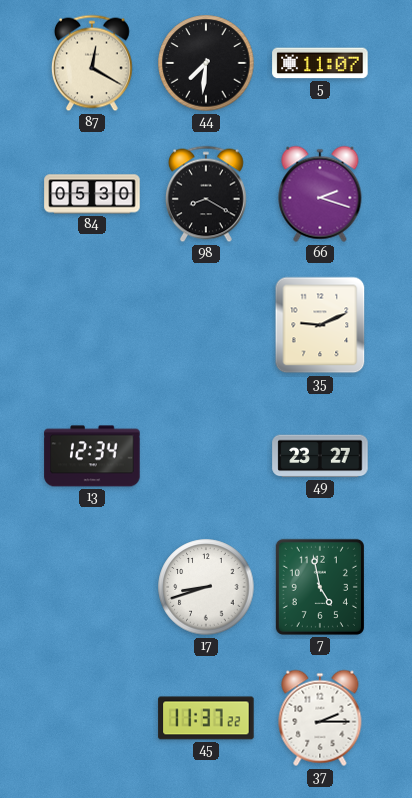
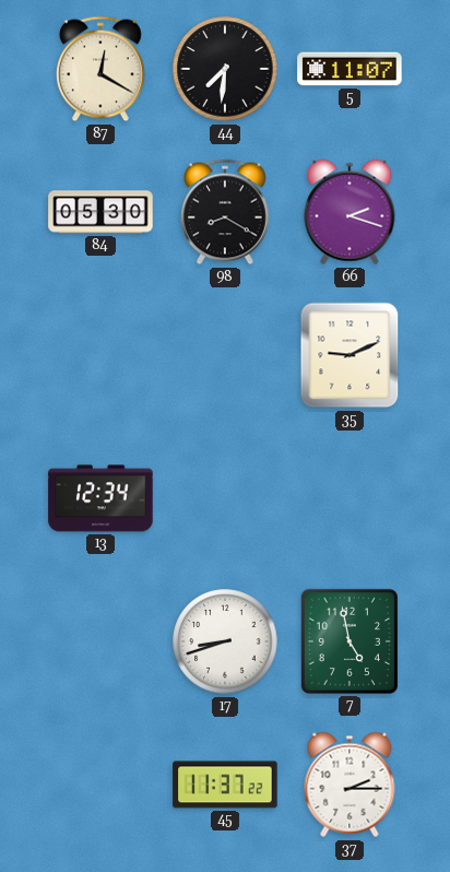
49: 23:27 -> none
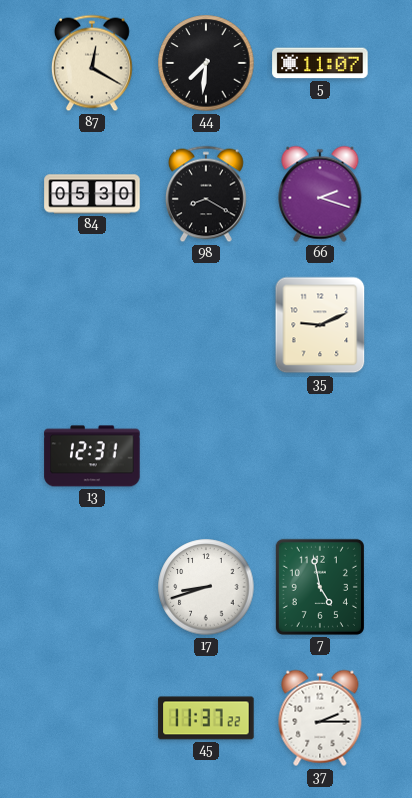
13: 12:34 -> 12:31
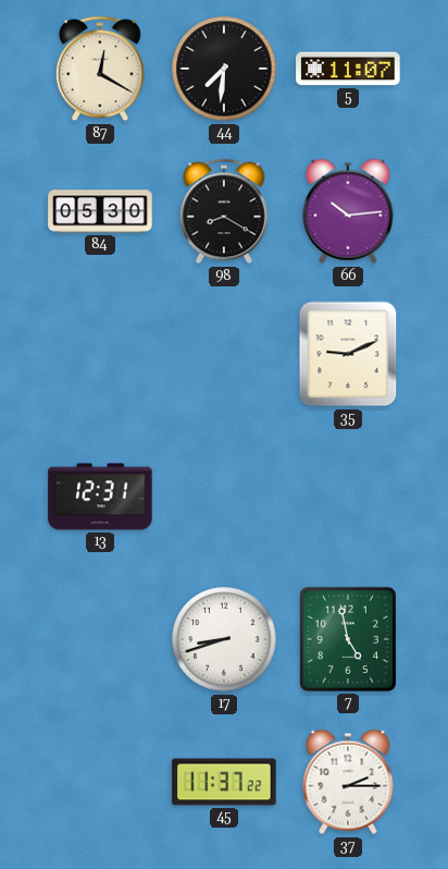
66: 2:18 -> 10:14
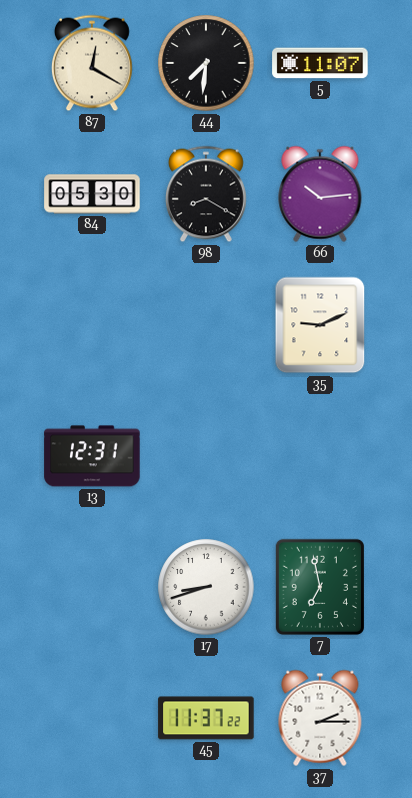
7: 4:58 -> 6:58
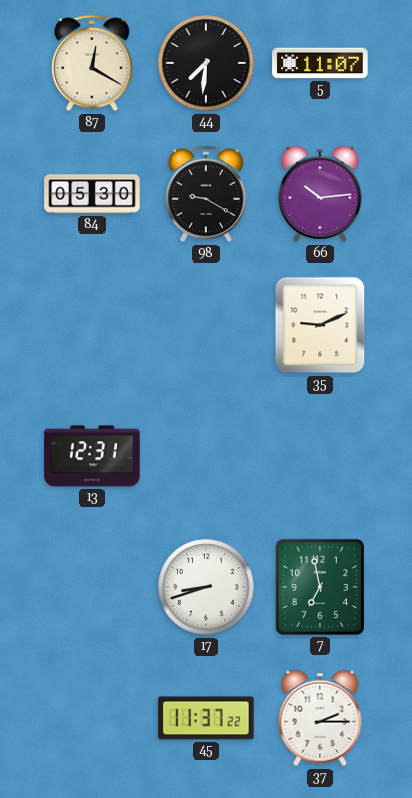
98: 8:20 -> 9:20
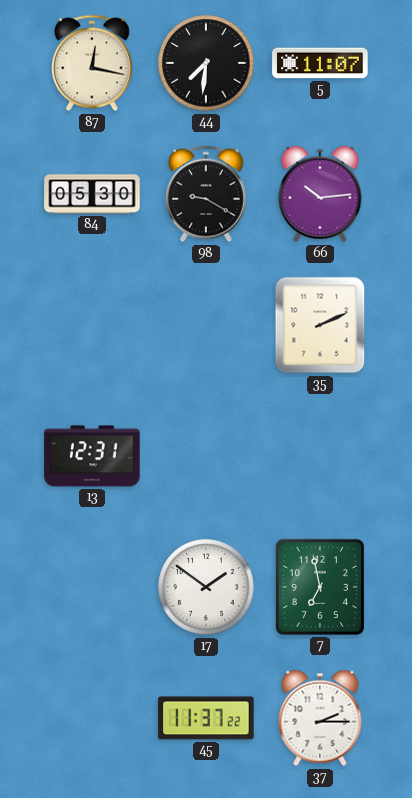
87: 12:20 -> 12:17
35: 9:11 -> 2:11
17: 8:42 -> 1:51
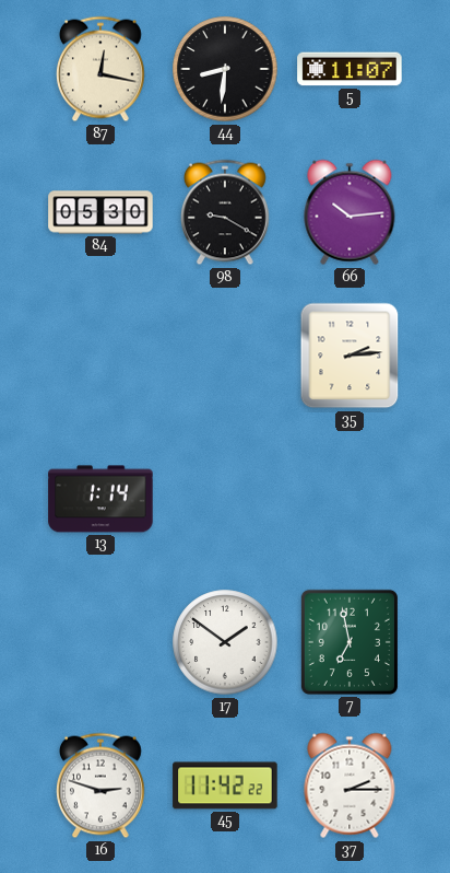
44: 7:31 -> 8:31
35: 2:11 -> 2:14
13: 12:31 -> 1:14
16: none -> 2:48
45: 11:37 -> 11:42
